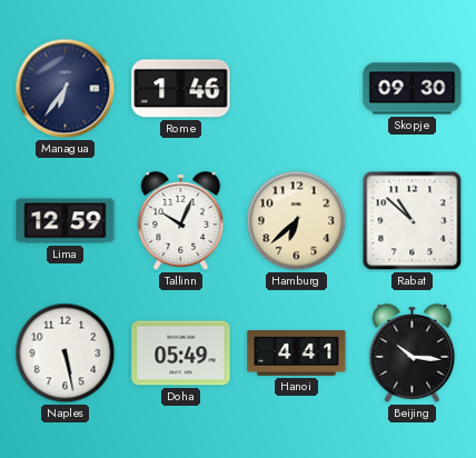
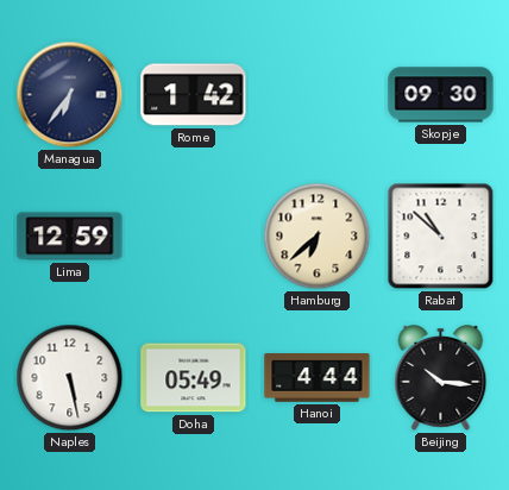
Rome: 1:46 -> 1:42
Tallinn: 10:04 -> none
Hanoi: 4:41 -> 4:44
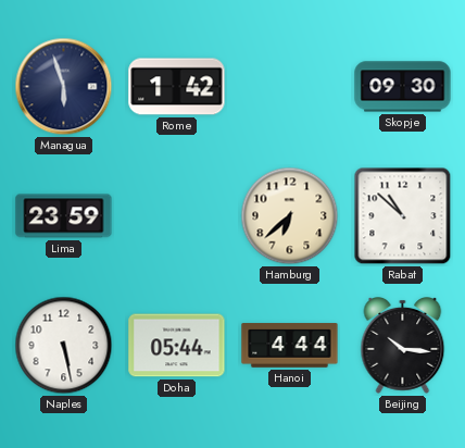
Managua: 6:36 -> 5:57
Lima: 12:59 -> 23:59
Doha: 05:49 -> 05:44
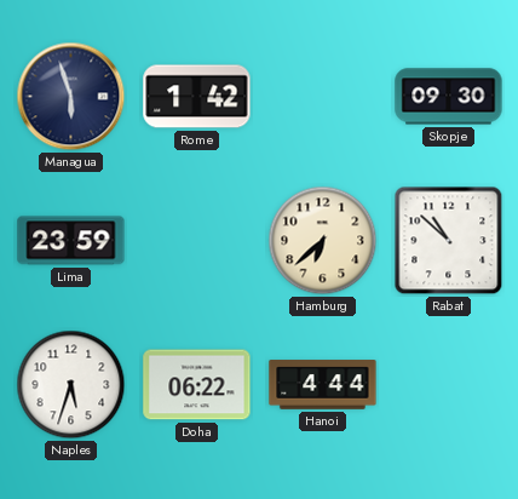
Naples: 5:28 -> 5:33
Doha: 05:44 -> 06:22
Beijing: 10:16 -> none
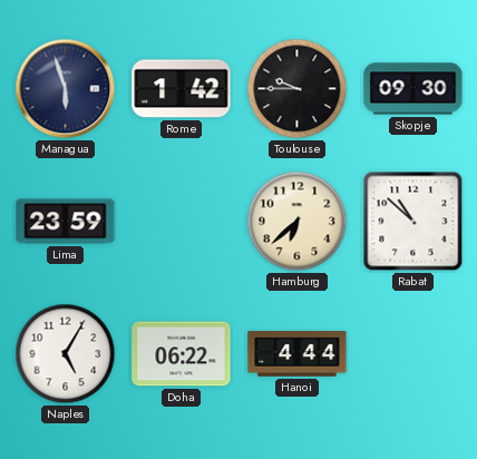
Toulouse: none -> 9:45
Naples: 5:33 -> 5:05
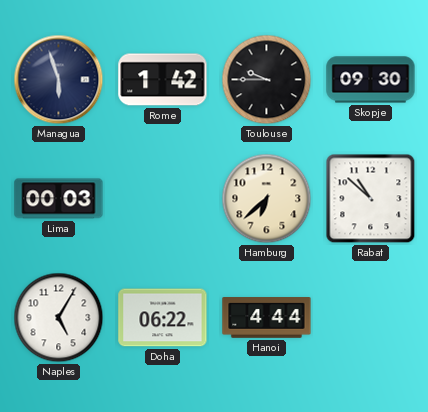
Lima: 23:59 -> 00:03
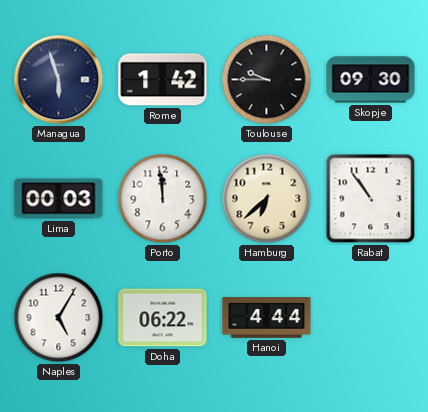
Porto: none -> 11:59
Rabat: 10:52 -> 10:54
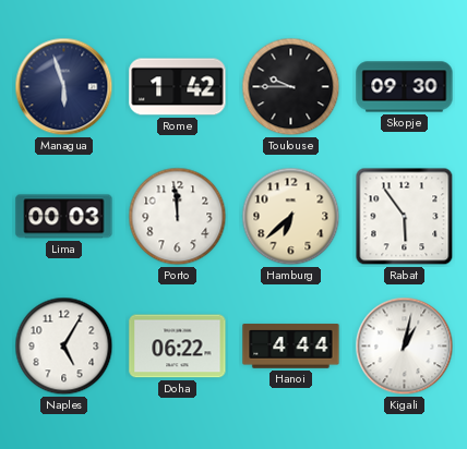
Rabat: 10:54 -> 5:54
Kigali: none -> 1:02
